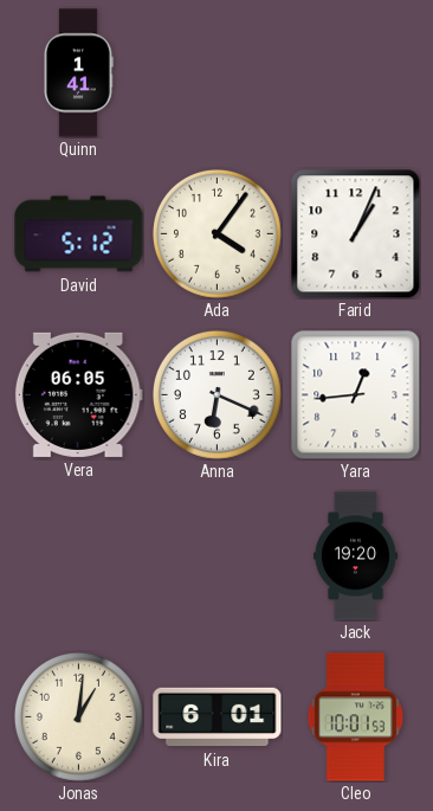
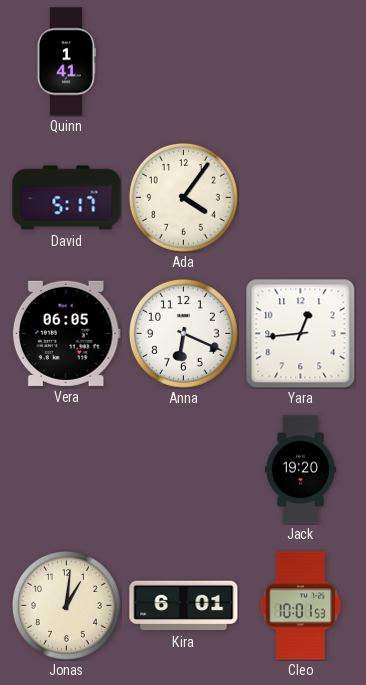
David: 5:12 -> 5:17
Farid: 1:04 -> none
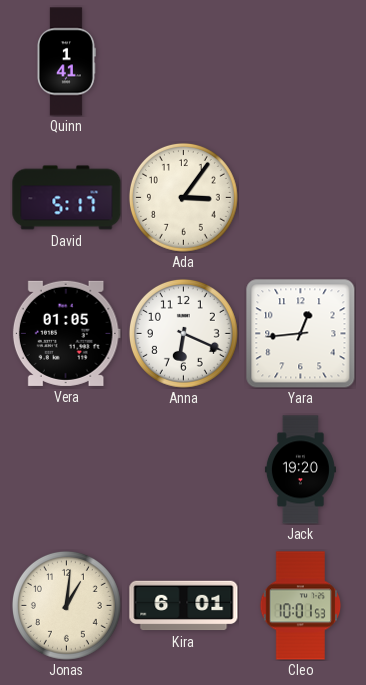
Ada: 4:06 -> 3:06
Vera: 06:05 -> 01:05
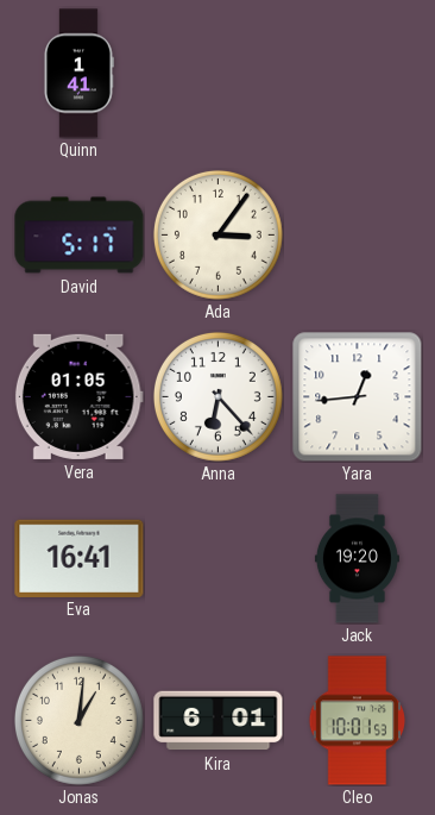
Anna: 6:19 -> 6:23
Eva: none -> 16:41
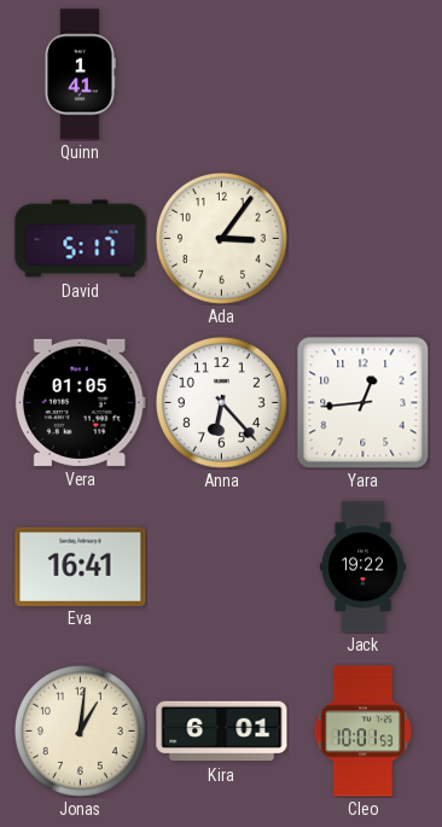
Jack: 19:20 -> 19:22
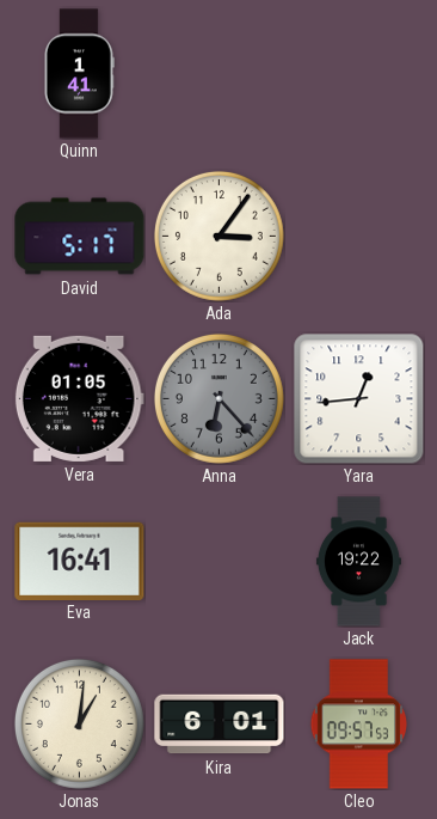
Anna dial: white -> grey
Cleo: 10:01 -> 09:57
